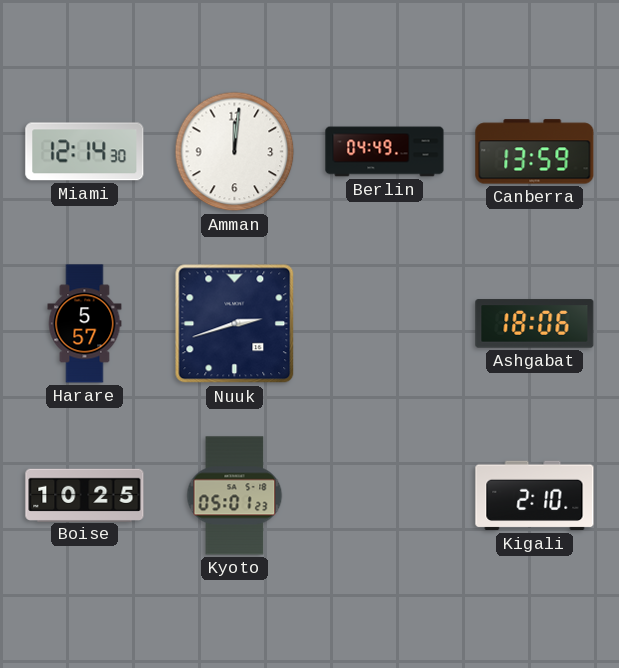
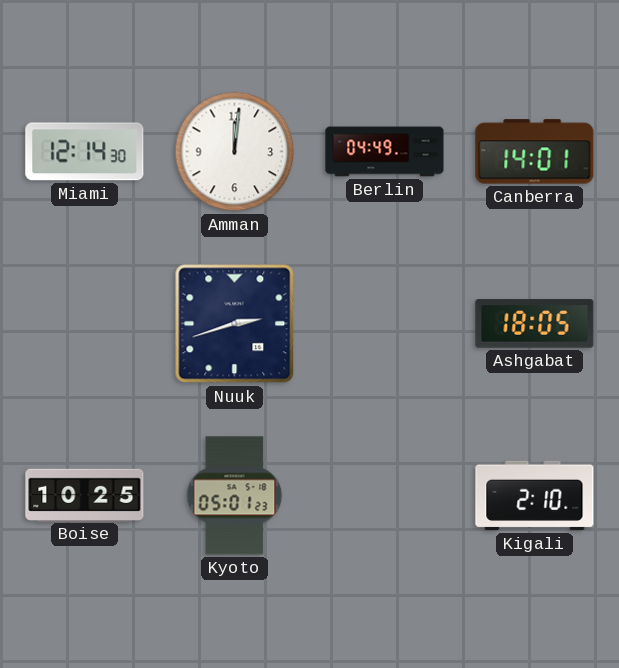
Canberra: 13:59 -> 14:01
Harare: 5:57 -> none
Ashgabat: 18:06 -> 18:05
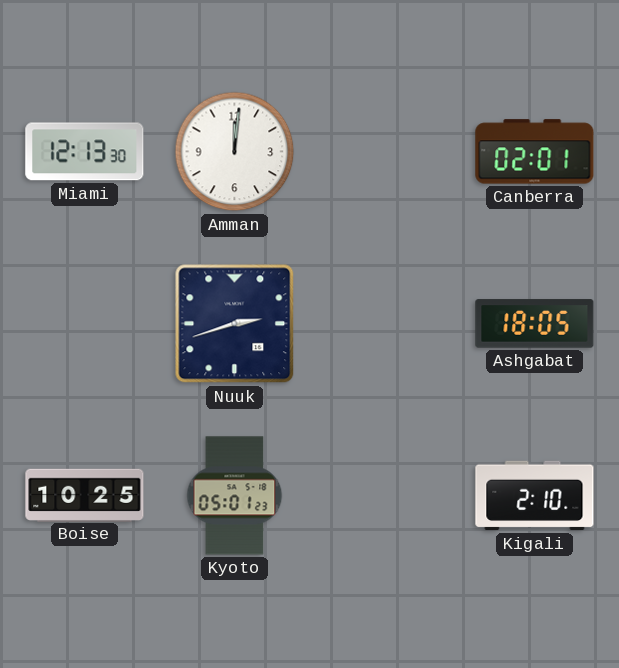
Miami: 12:14 -> 12:13
Berlin: 04:49 -> none
Canberra: 14:01 -> 02:01
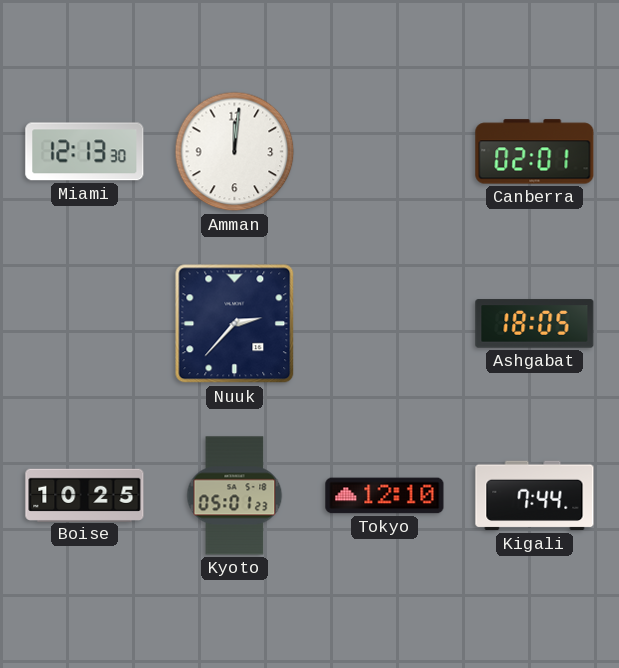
Nuuk: 2:42 -> 2:37
Tokyo: none -> 12:10
Kigali: 2:10 -> 7:44
